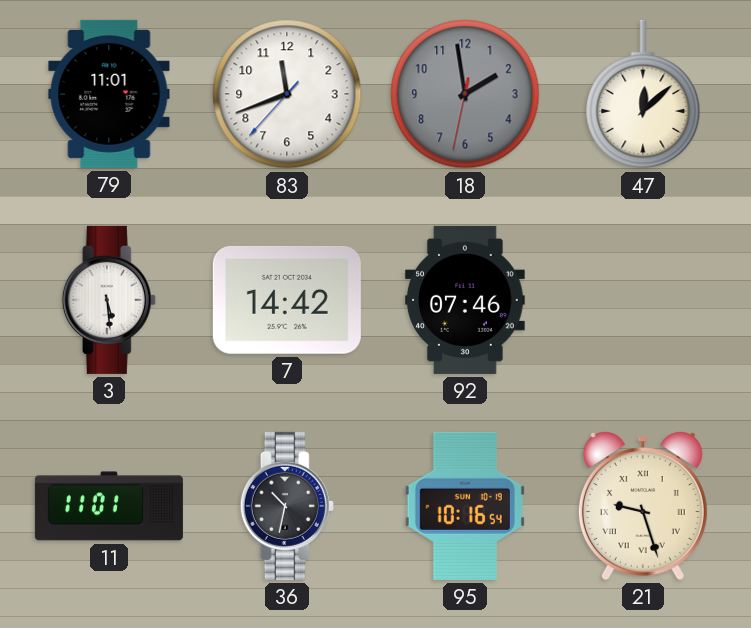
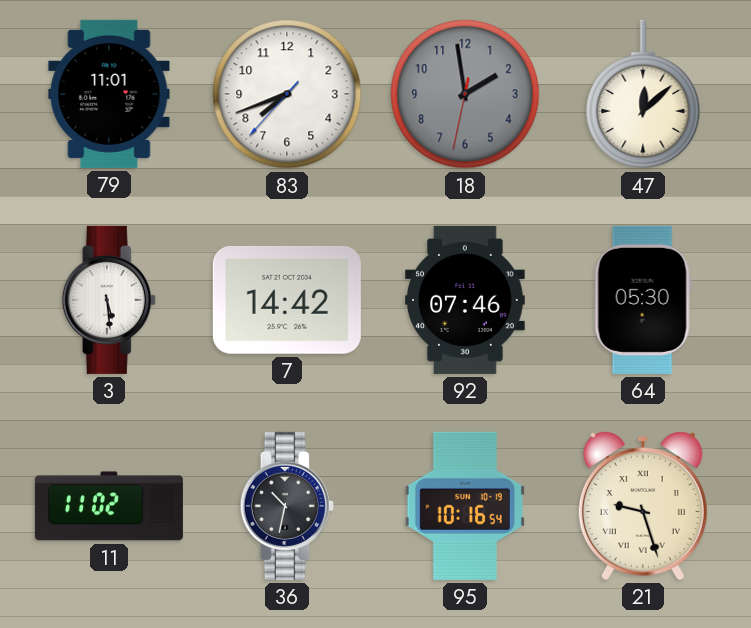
83: 11:41 -> 7:41
64: none -> 05:30
11: 11:01 -> 11:02
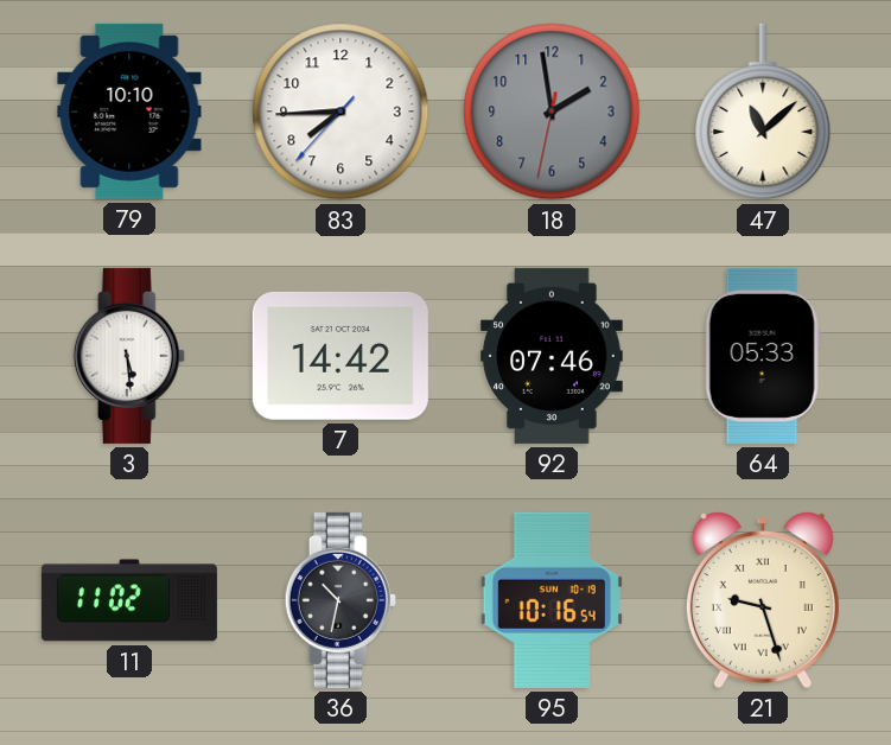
79: 11:01 -> 10:10
83: 7:41 -> 7:44
47: 12:08 -> 11:08
64: 05:30 -> 05:33
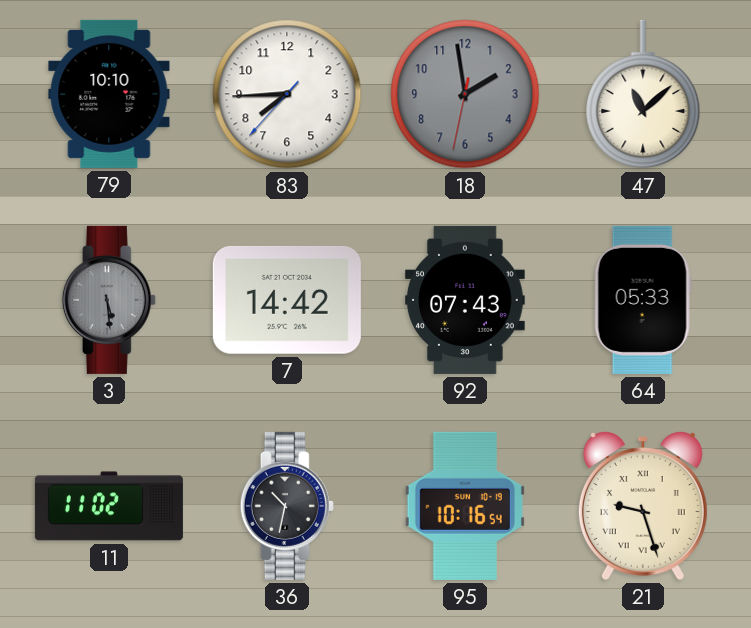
3 dial: white -> grey
92: 07:46 -> 07:43
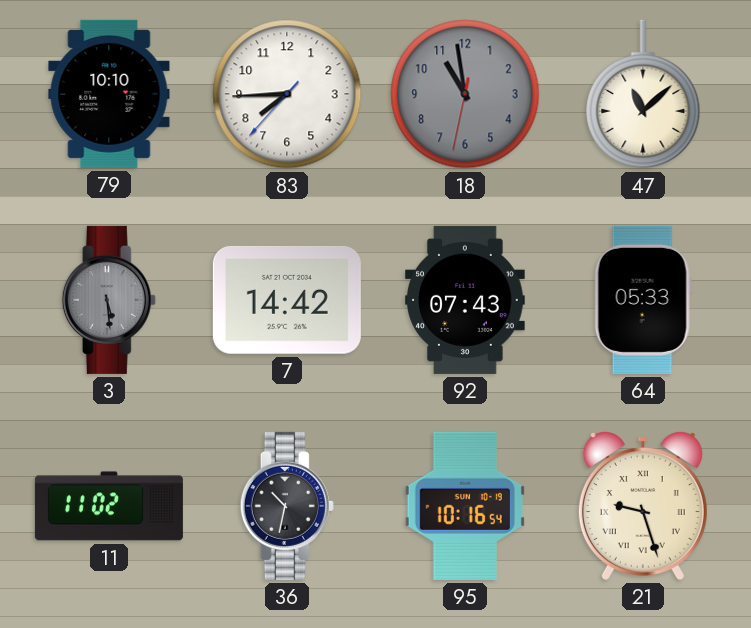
18: 1:58 -> 10:58
